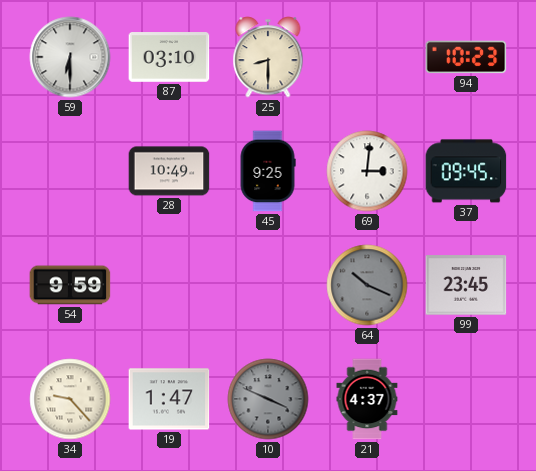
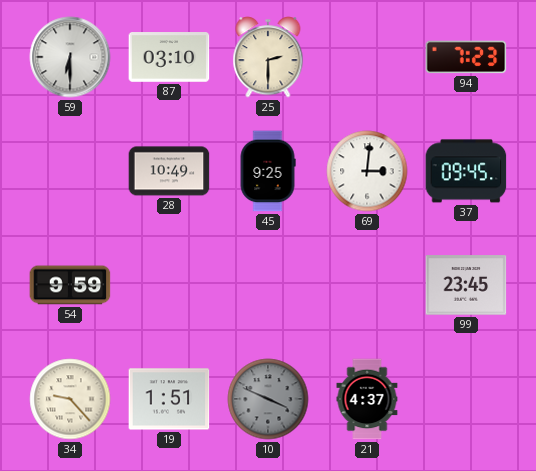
25: 8:30 -> 2:30
94: 10:23 -> 7:23
64: 10:19 -> none
19: 1:47 -> 1:51
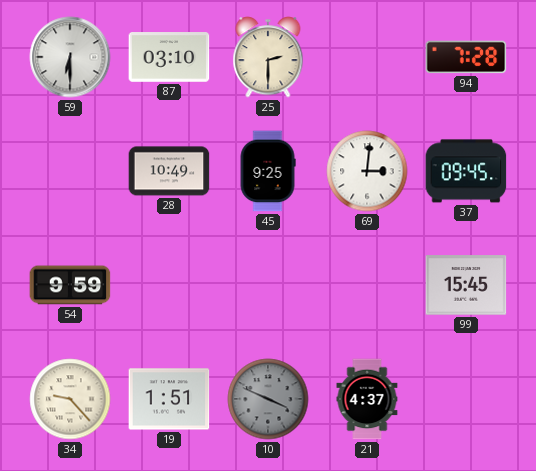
94: 7:23 -> 7:28
99: 23:45 -> 15:45
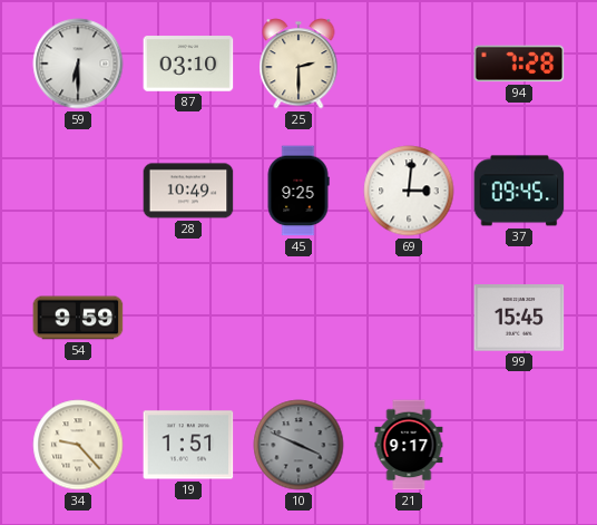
21: 4:37 -> 9:17
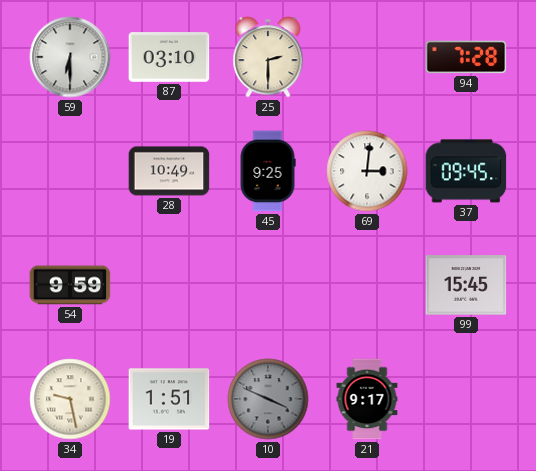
34: 9:23 -> 9:28
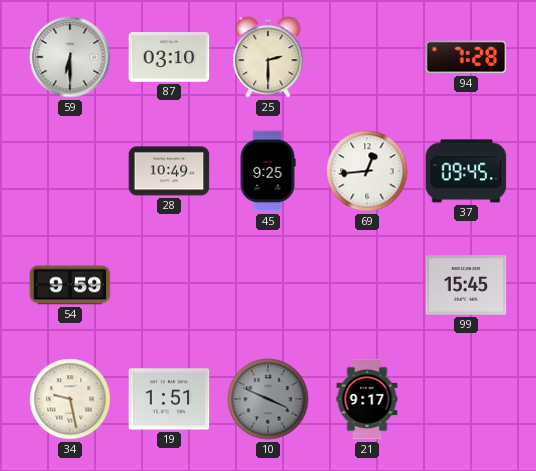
69: 3:01 -> 12:44
